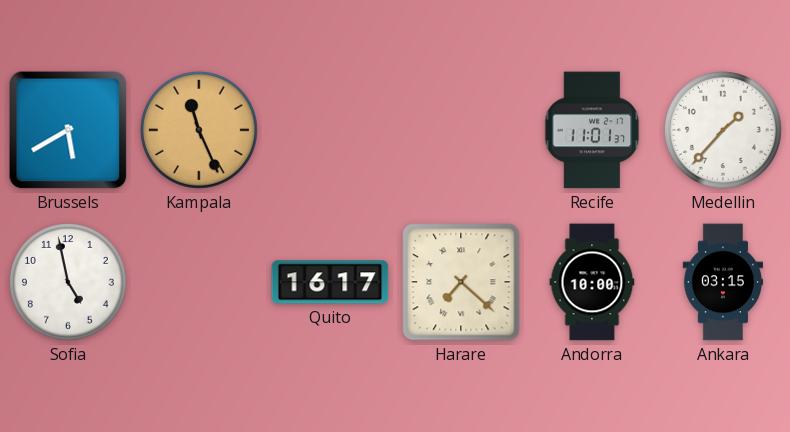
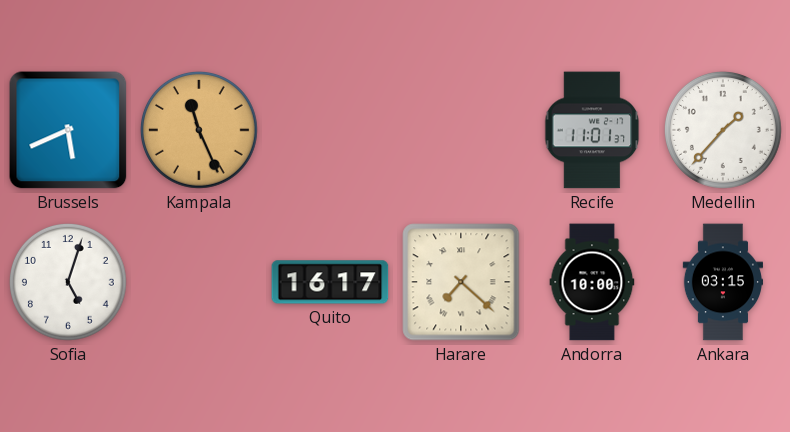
Brussels: 5:40 -> 5:41
Sofia: 4:58 -> 5:03
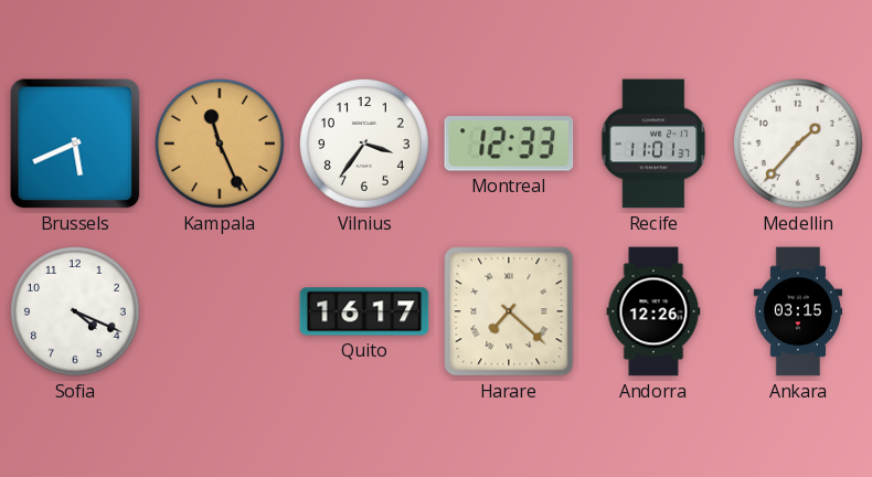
Vilnius: none -> 3:36
Montreal: none -> 12:33
Sofia: 5:03 -> 4:19
Andorra: 10:00 -> 12:26
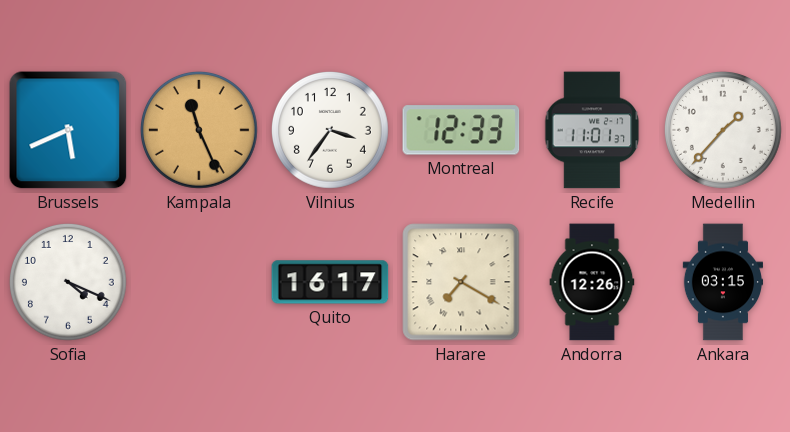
Harare: 7:22 -> 7:20
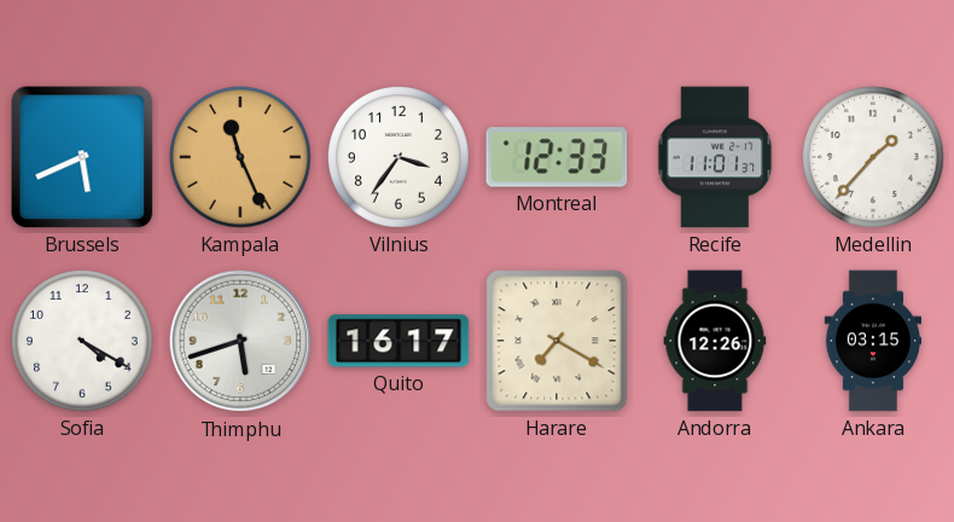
Sofia: 4:19 -> 4:20
Thimphu: none -> 5:42
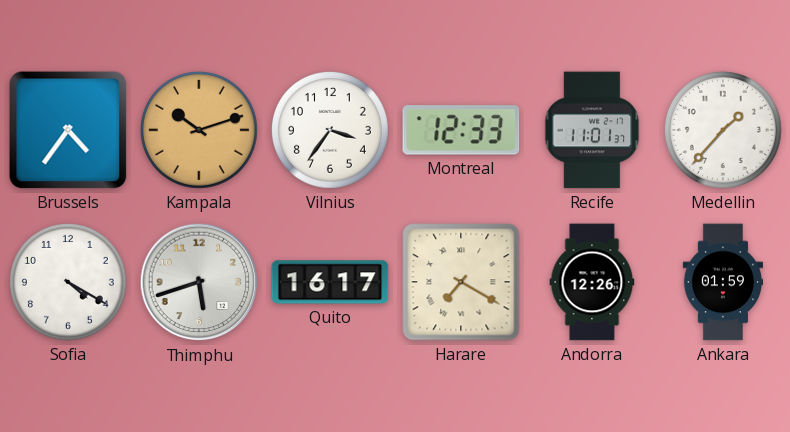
Brussels: 5:41 -> 4:36
Kampala: 11:26 -> 10:12
Ankara: 03:15 -> 01:59
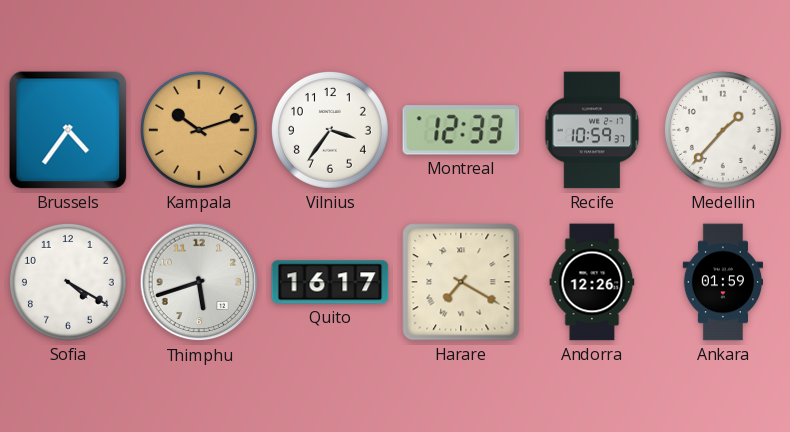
Recife: 11:01 -> 10:59
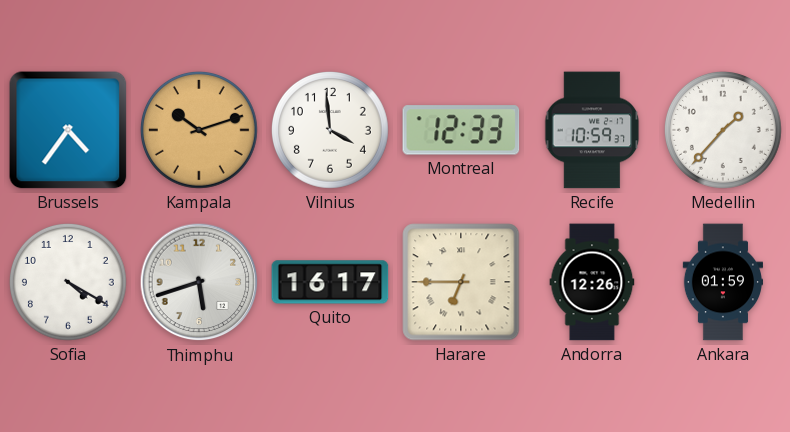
Vilnius: 3:36 -> 3:59
Harare: 7:20 -> 6:45
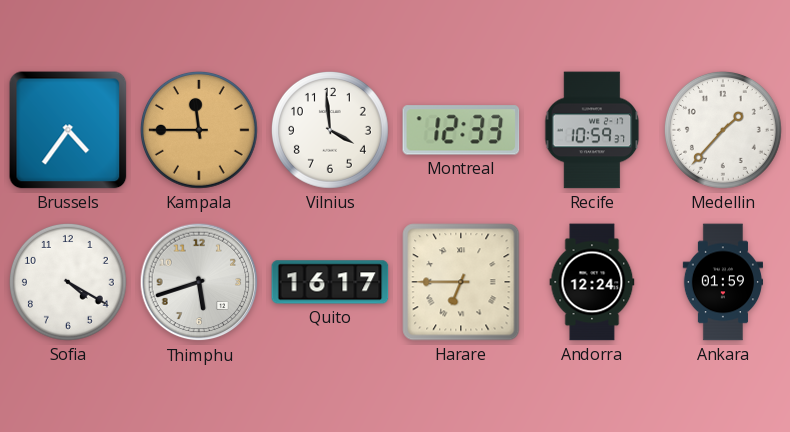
Kampala: 10:12 -> 11:45
Andorra: 12:26 -> 12:24
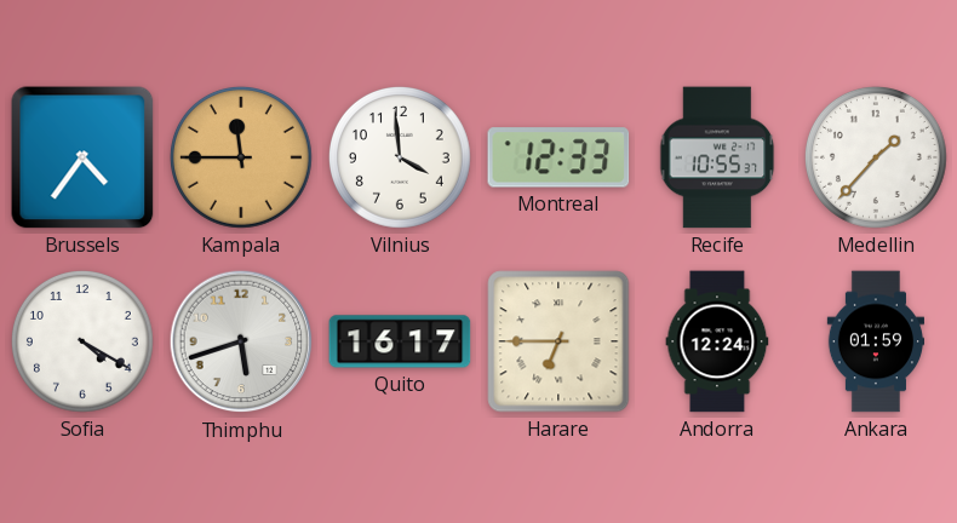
Recife: 10:59 -> 10:55
